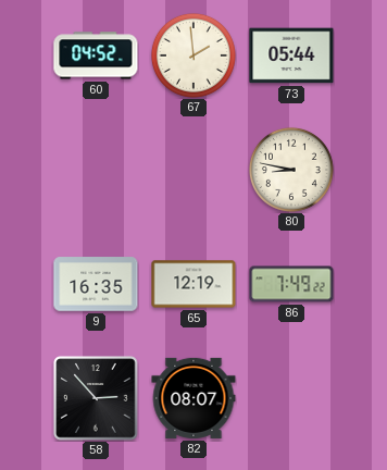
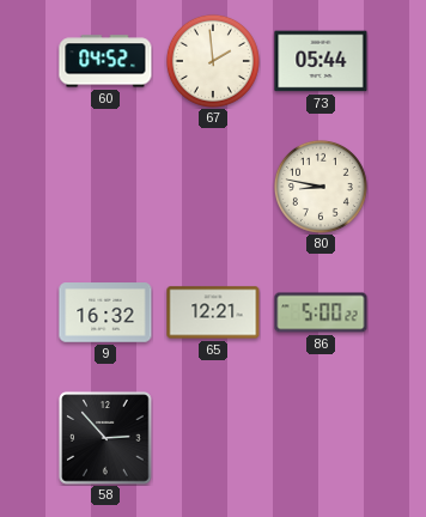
9: 16:35 -> 16:32
65: 12:19 -> 12:21
86: 7:49 -> 5:00
82: 08:07 -> none
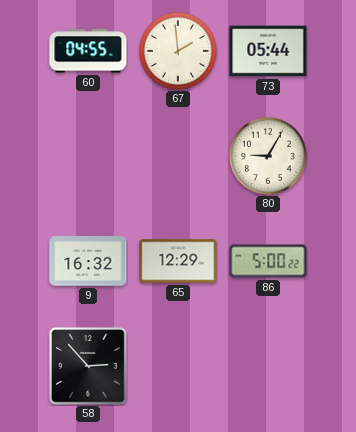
60: 04:52 -> 04:55
80: 8:47 -> 9:05
65: 12:21 -> 12:29
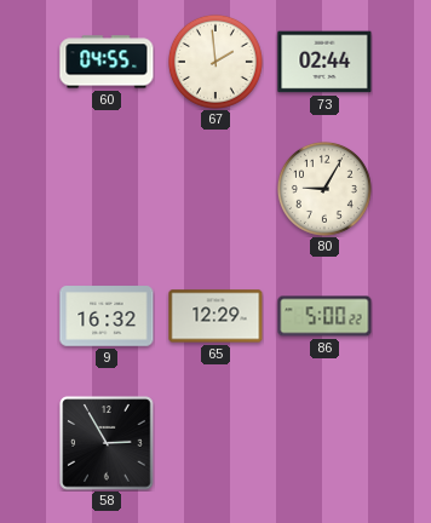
73: 05:44 -> 02:44
58: 2:53 -> 2:55
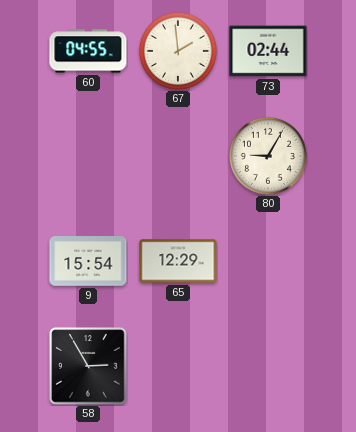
9: 16:32 -> 15:54
86: 5:00 -> none
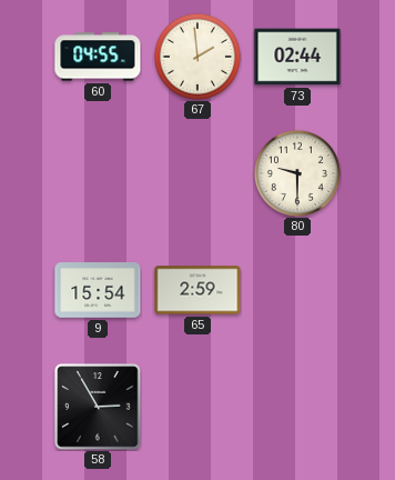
80: 9:05 -> 9:30
65: 12:29 -> 2:59
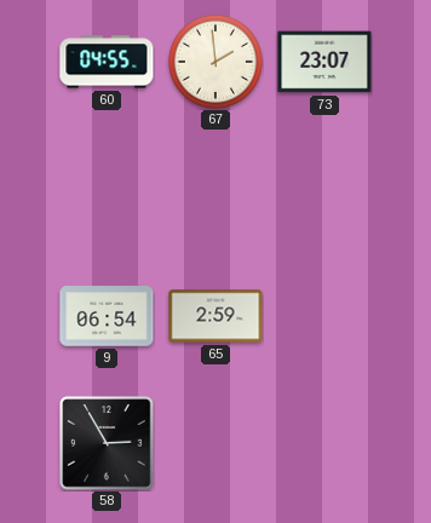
73: 02:44 -> 23:07
80: 9:30 -> none
9: 15:54 -> 06:54
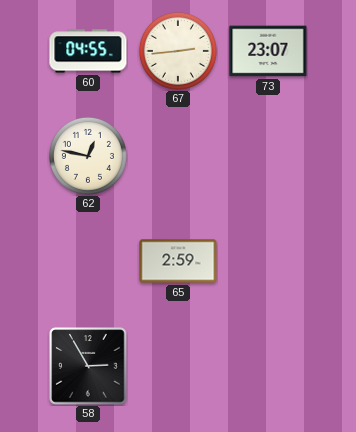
67: 1:59 -> 2:44
62: none -> 12:47
9: 06:54 -> none
